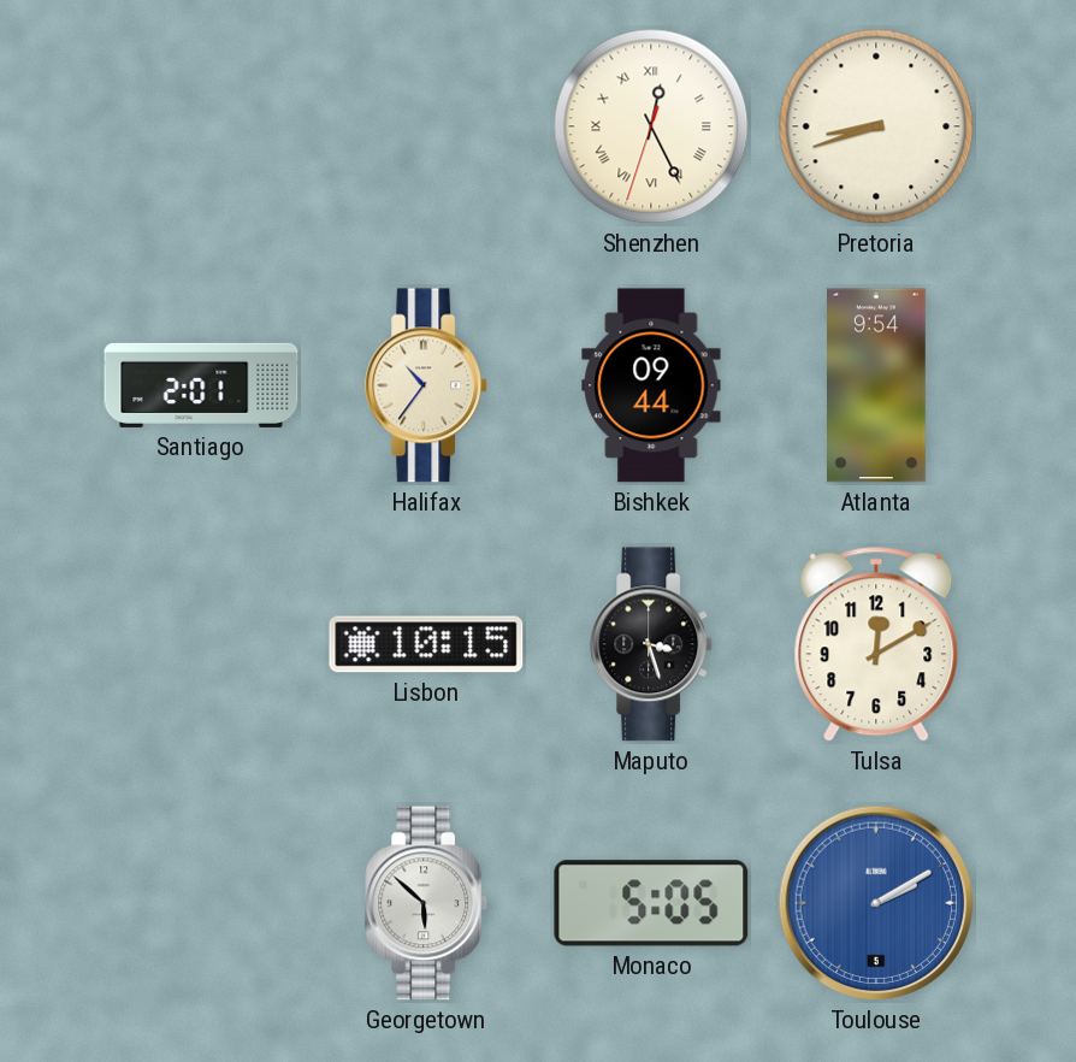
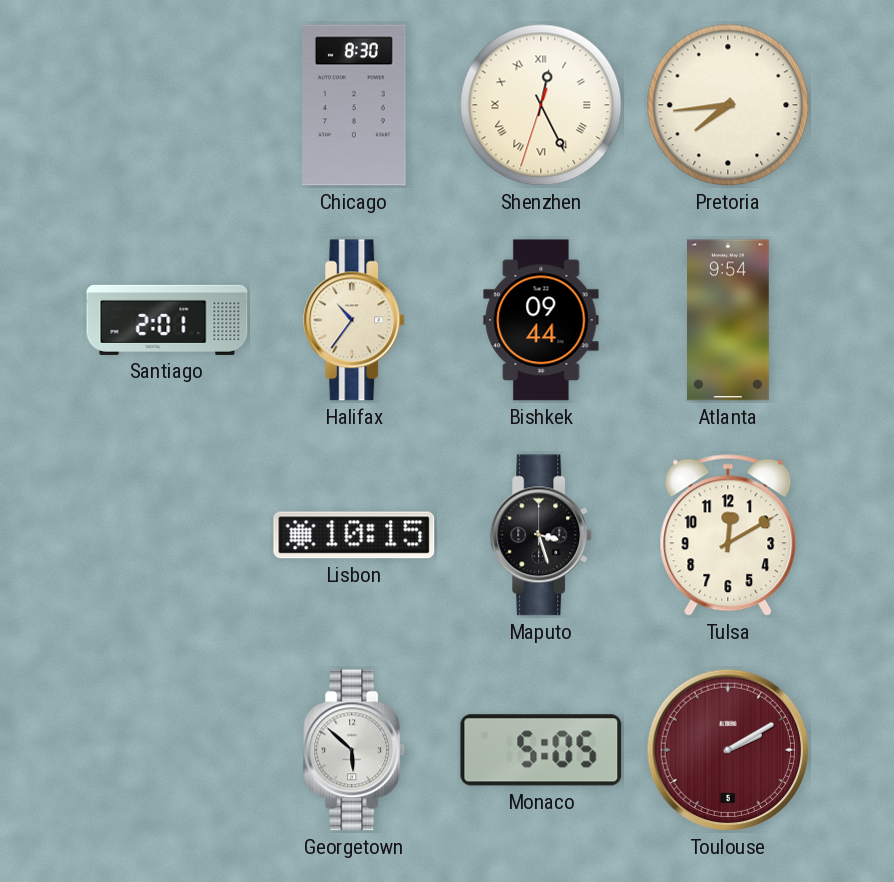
Chicago: none -> 8:30
Pretoria: 8:42 -> 7:44
Toulouse dial: blue -> burgundy
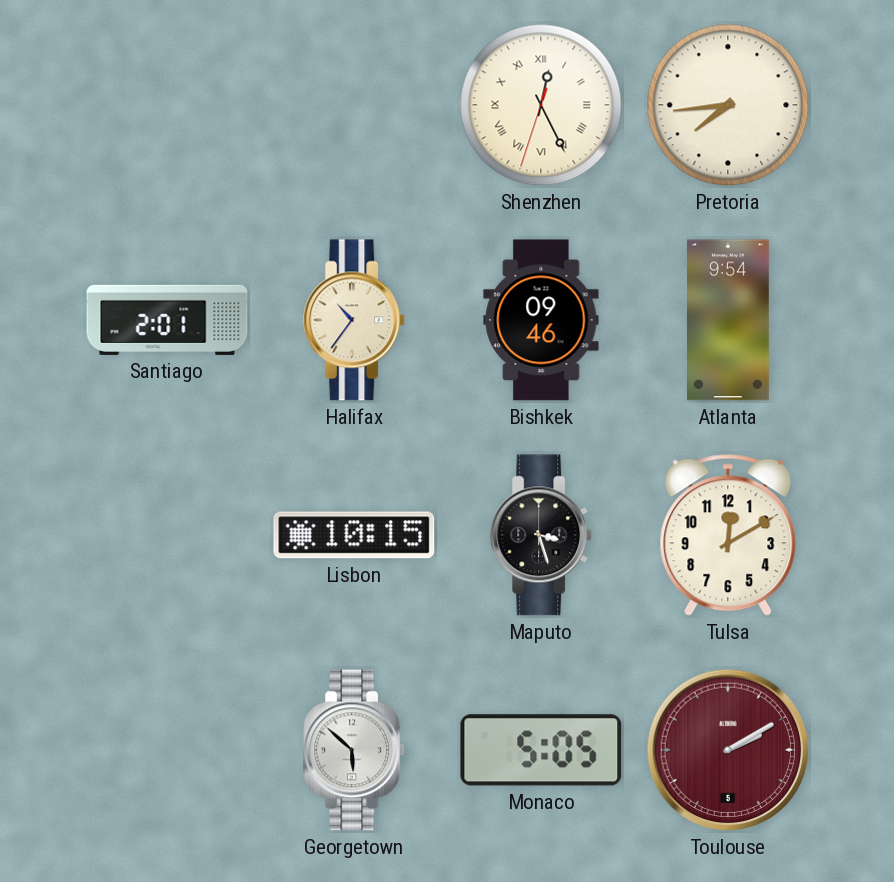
Chicago: 8:30 -> none
Bishkek: 09:44 -> 09:46
